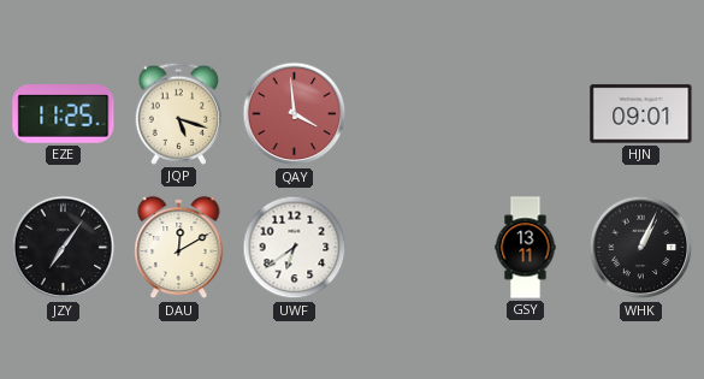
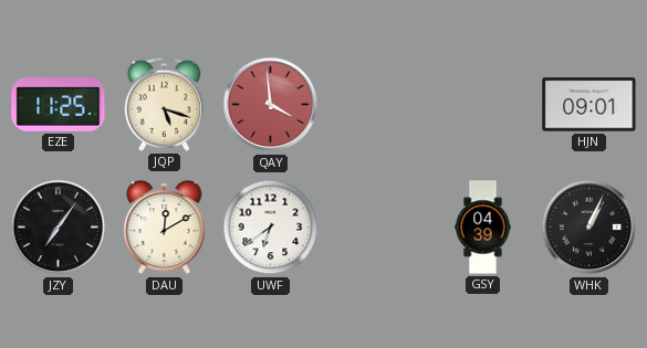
GSY: 13:11 -> 04:39
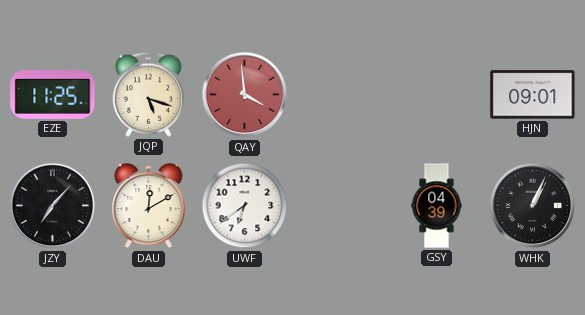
JZY: 7:06 -> 7:07
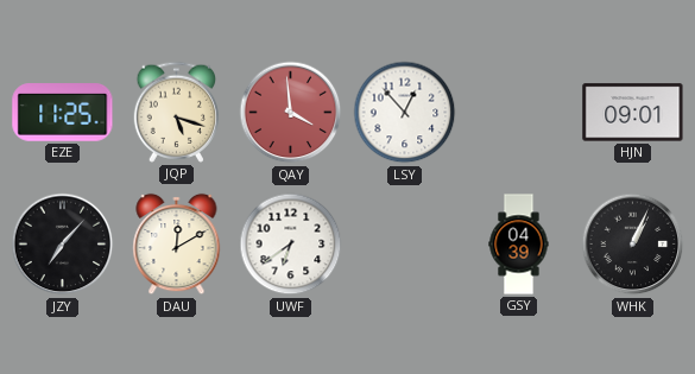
LSY: none -> 12:53
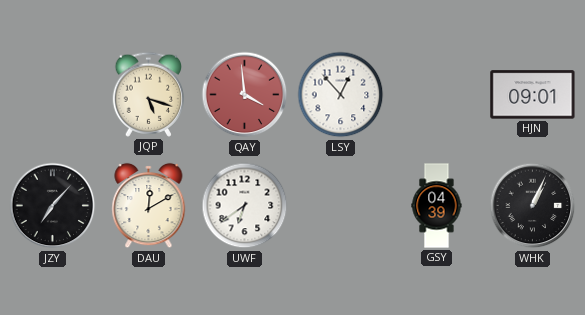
EZE: 11:25 -> none
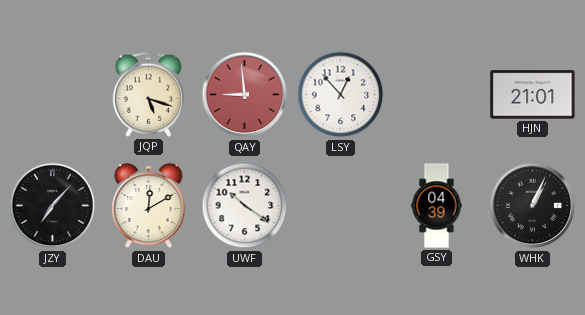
QAY: 3:59 -> 8:59
HJN: 09:01 -> 21:01
UWF: 6:39 -> 10:21
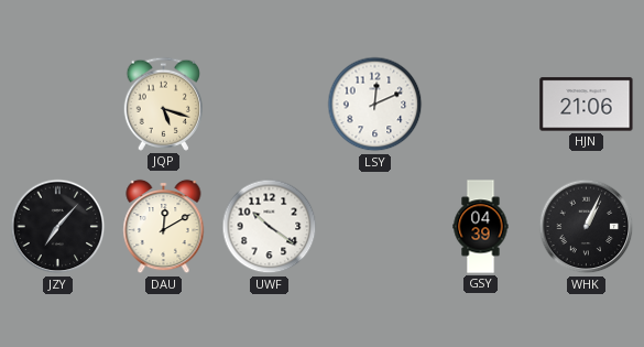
QAY: 8:59 -> none
LSY: 12:53 -> 12:11
HJN: 21:01 -> 21:06
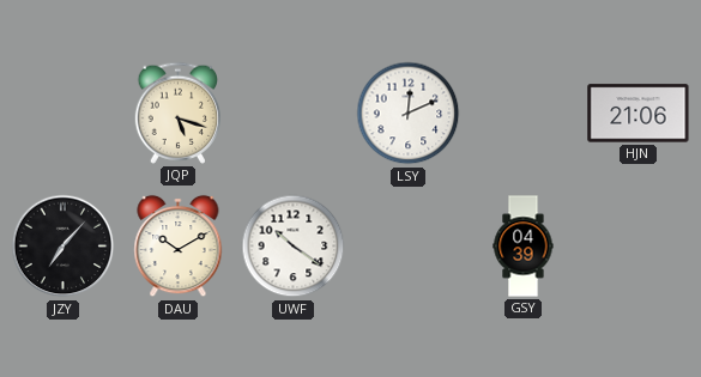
DAU: 12:10 -> 10:10
WHK: 1:04 -> none
